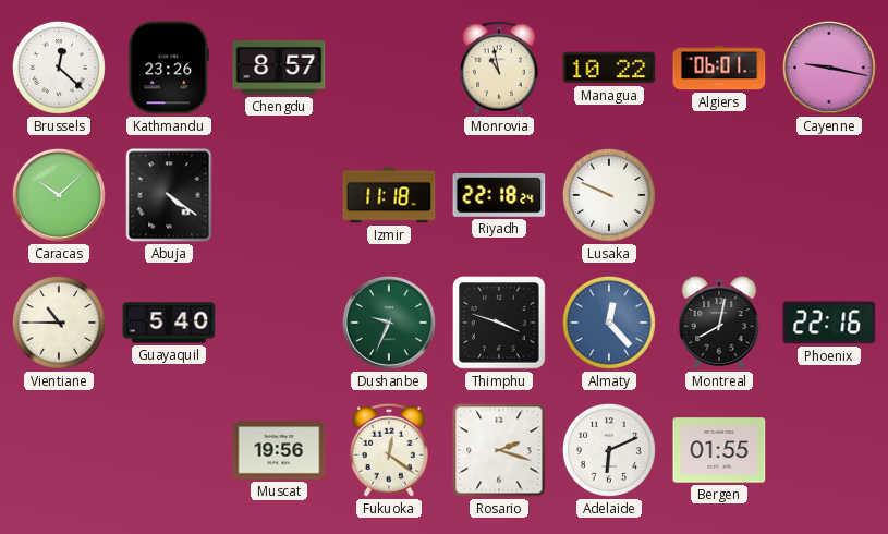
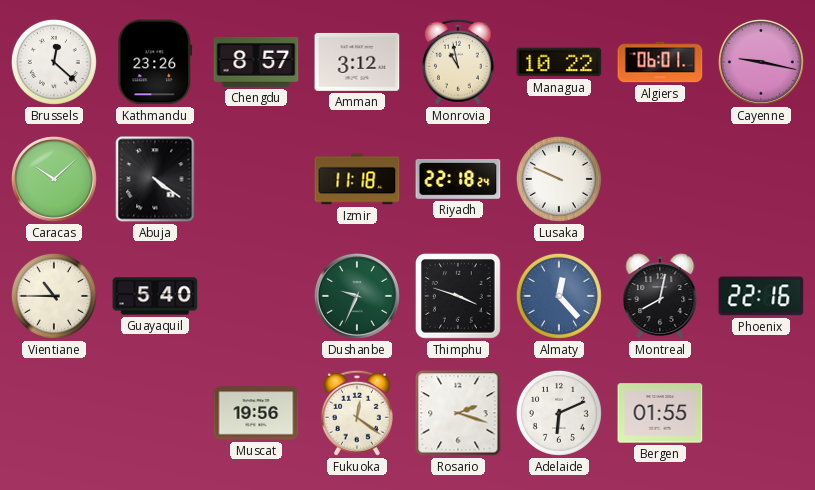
Amman: none -> 3:12
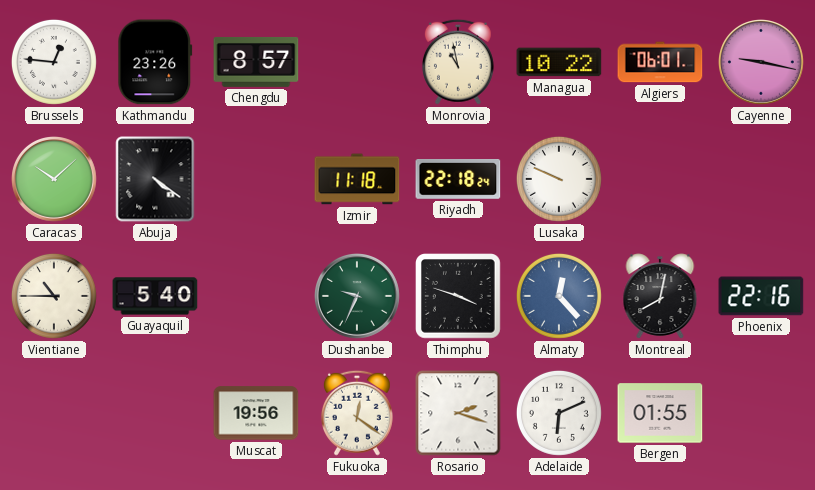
Brussels: 12:22 -> 12:46
Amman: 3:12 -> none
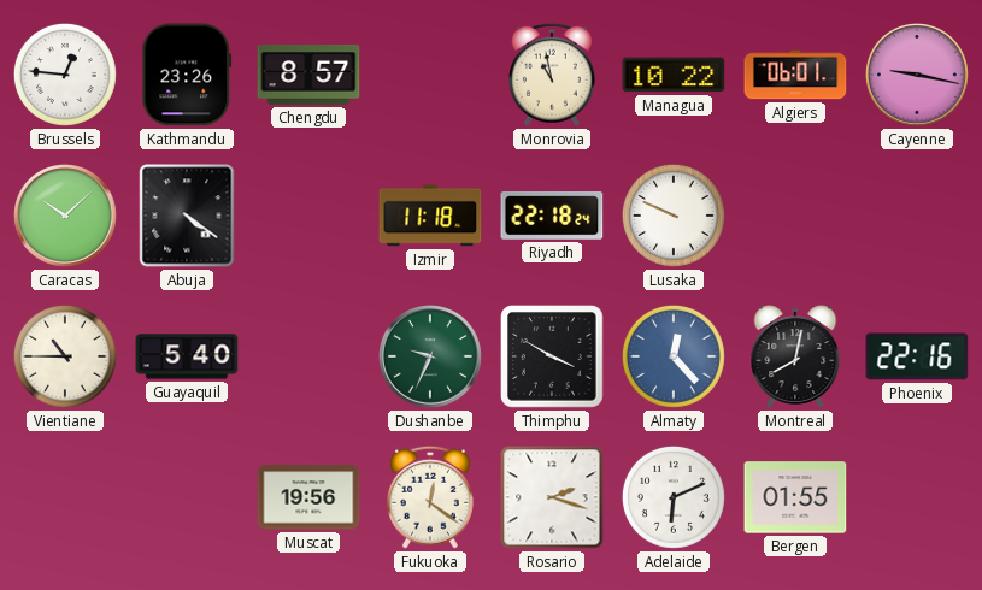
Thimphu: 3:48 -> 3:50
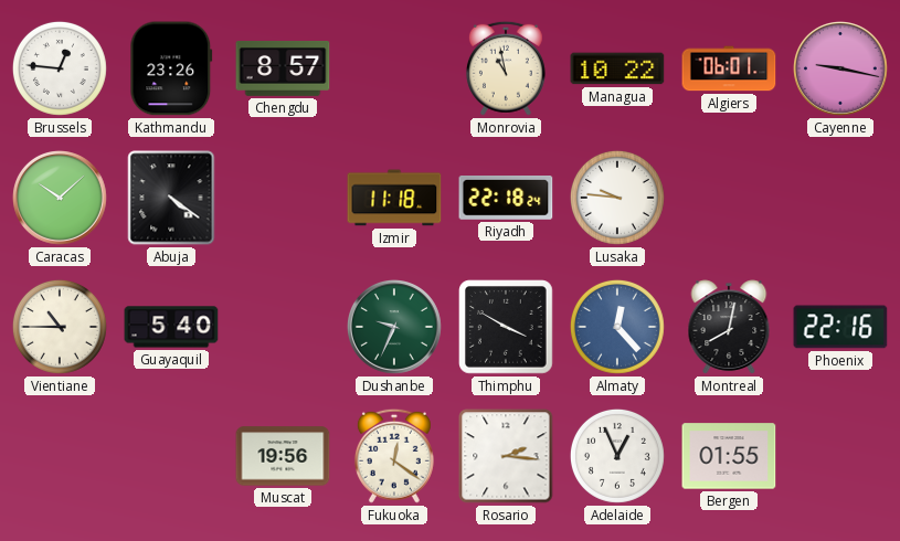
Lusaka: 9:49 -> 9:46
Rosario: 2:18 -> 2:16
Adelaide: 6:11 -> 12:56
